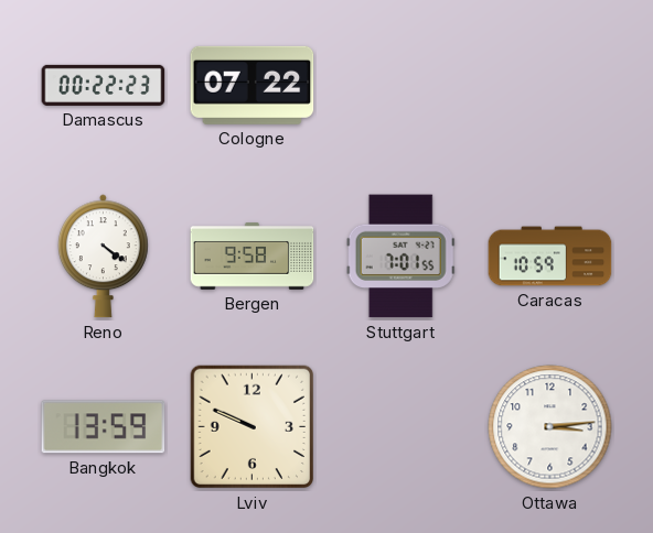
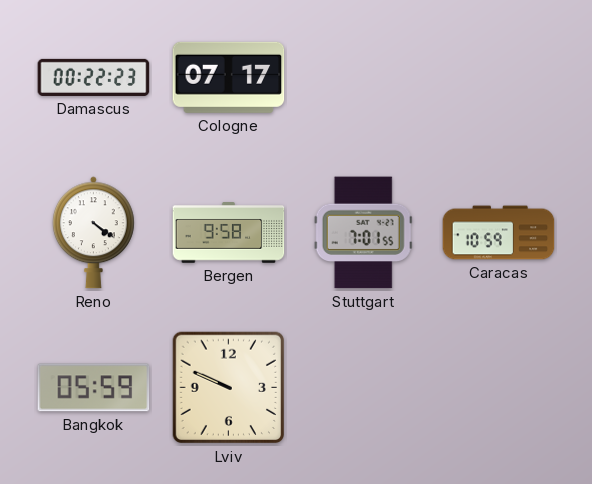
Cologne: 07:22 -> 07:17
Bangkok: 13:59 -> 05:59
Ottawa: 3:14 -> none
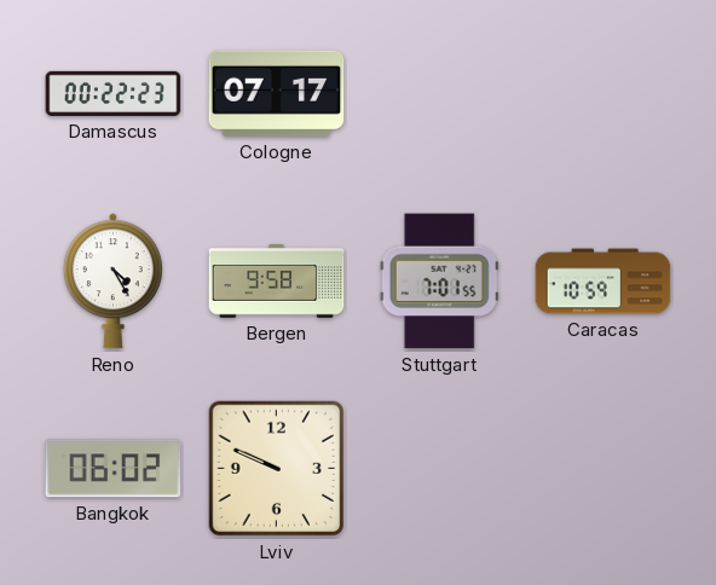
Reno: 4:21 -> 4:25
Bangkok: 05:59 -> 06:02
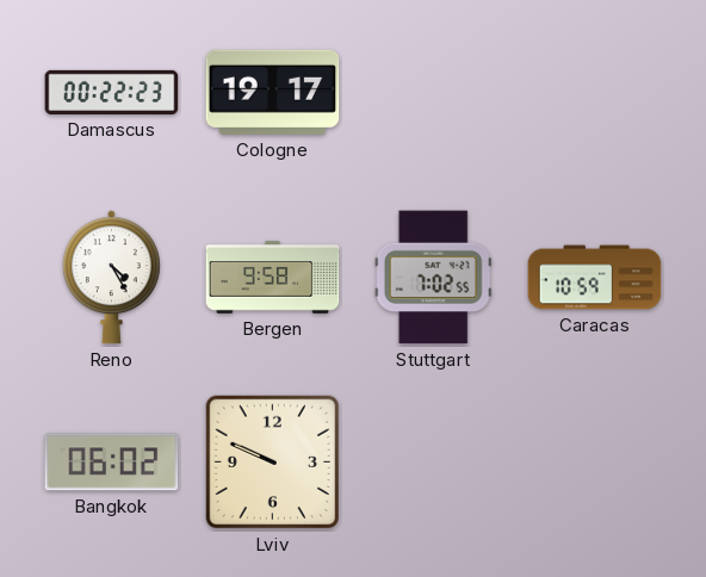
Cologne: 07:17 -> 19:17
Stuttgart: 7:01 -> 7:02
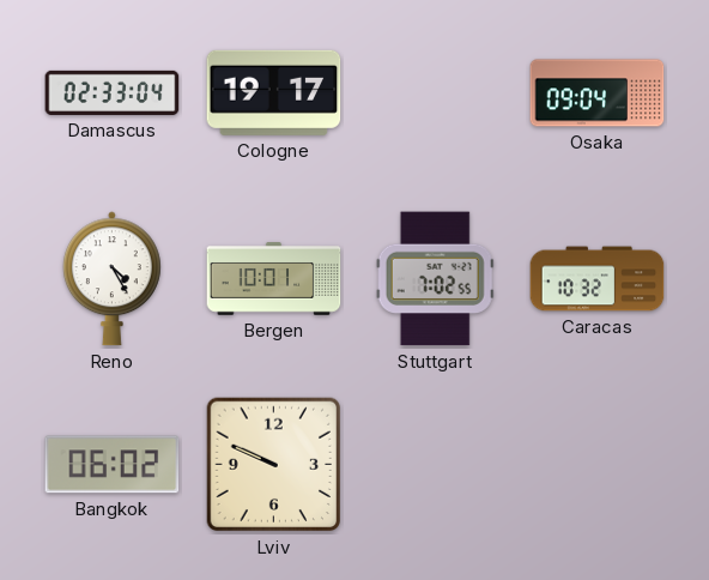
Damascus: 00:22 -> 02:33
Osaka: none -> 09:04
Bergen: 9:58 -> 10:01
Caracas: 10:59 -> 10:32
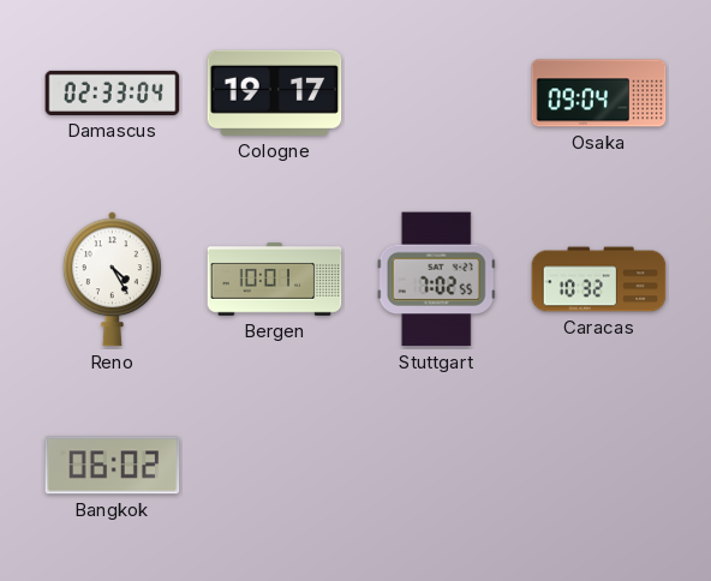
Lviv: 9:49 -> none
